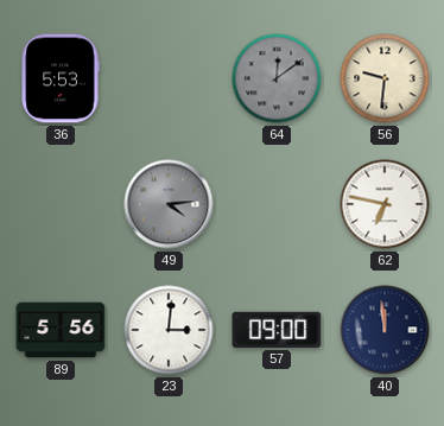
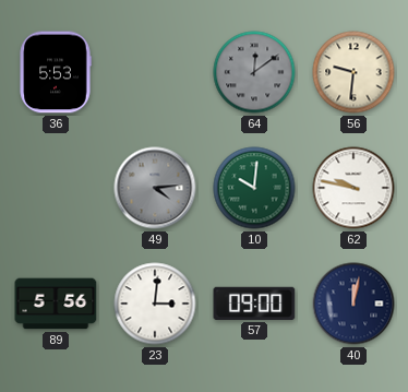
10: none -> 10:01
62: 6:47 -> 9:47
40: 11:59 -> 12:02
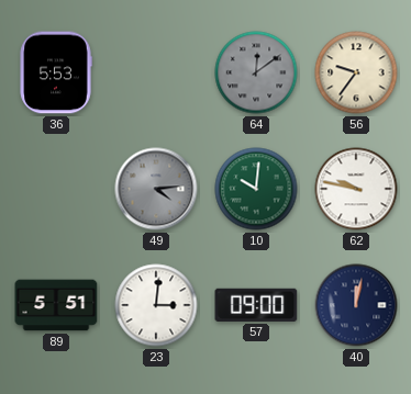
56: 9:31 -> 9:36
89: 5:56 -> 5:51
